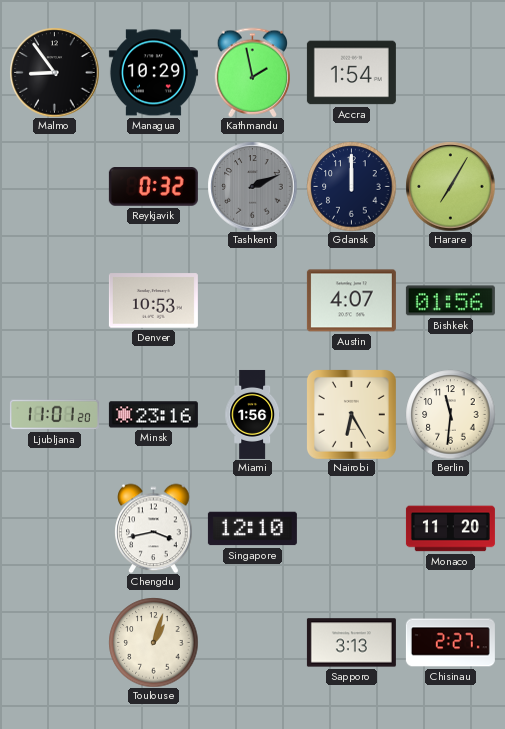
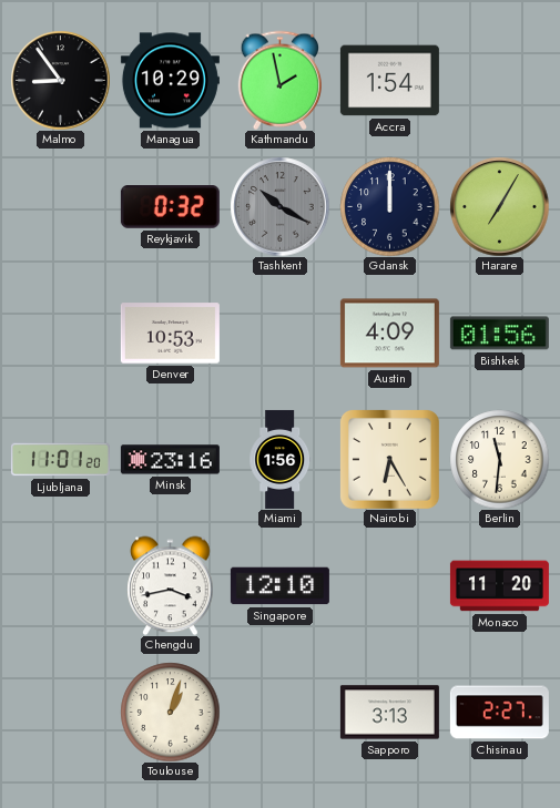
Tashkent: 2:11 -> 10:20
Austin: 4:07 -> 4:09
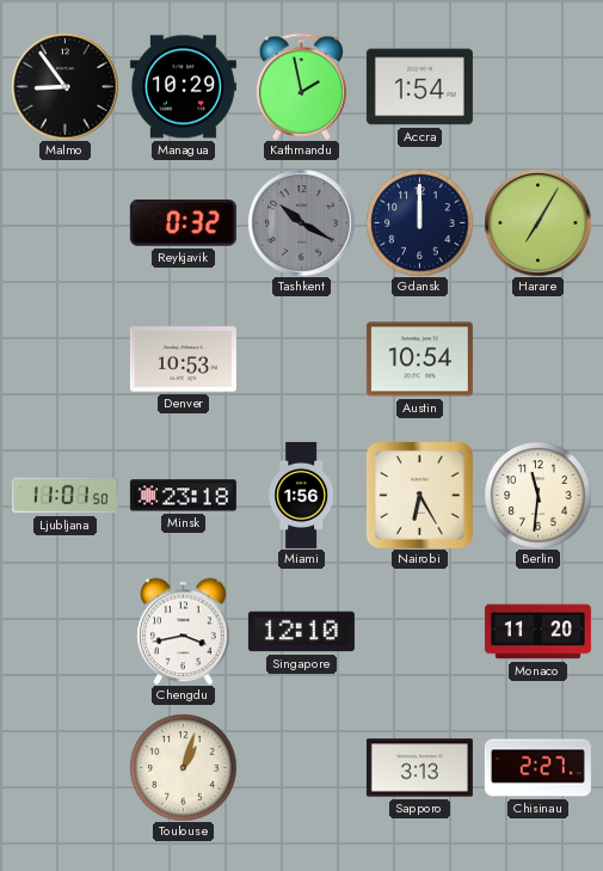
Austin: 4:09 -> 10:54
Bishkek: 01:56 -> none
Ljubljana: 11:01:20 -> 11:01:50
Minsk: 23:16 -> 23:18
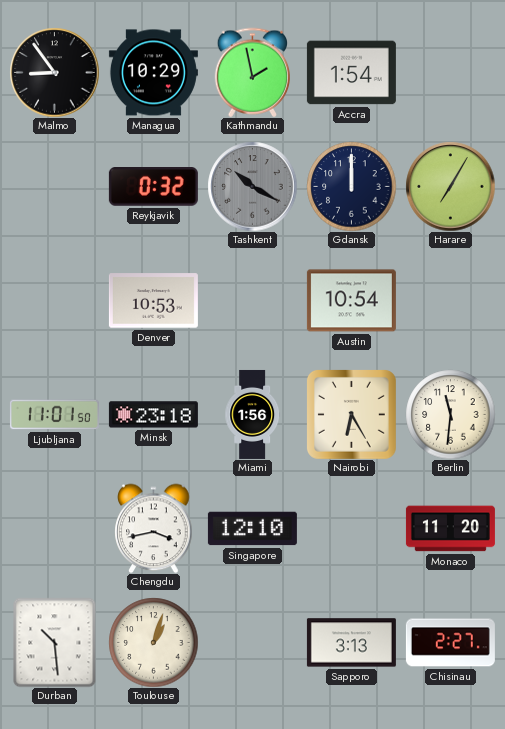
Durban: none -> 10:29
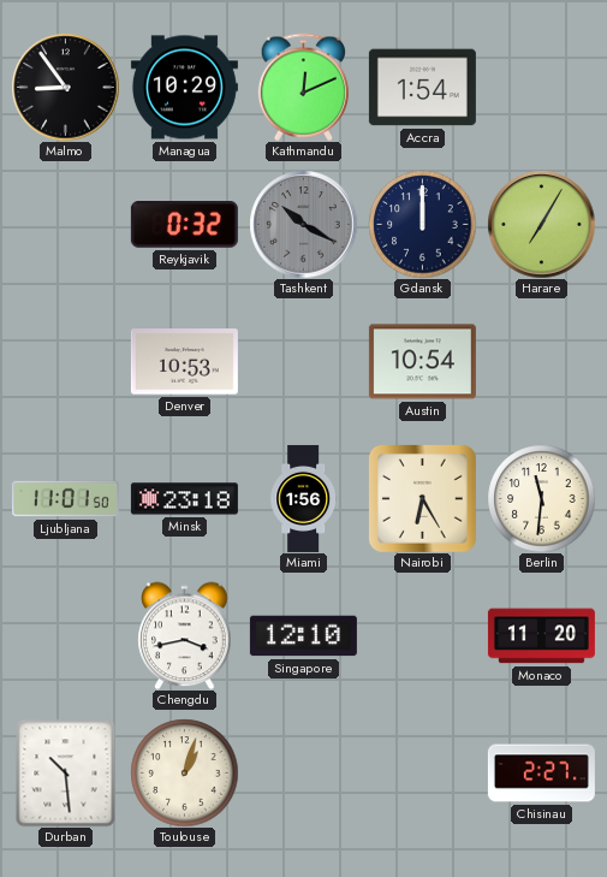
Kathmandu: 1:58 -> 12:11
Sapporo: 3:13 -> none
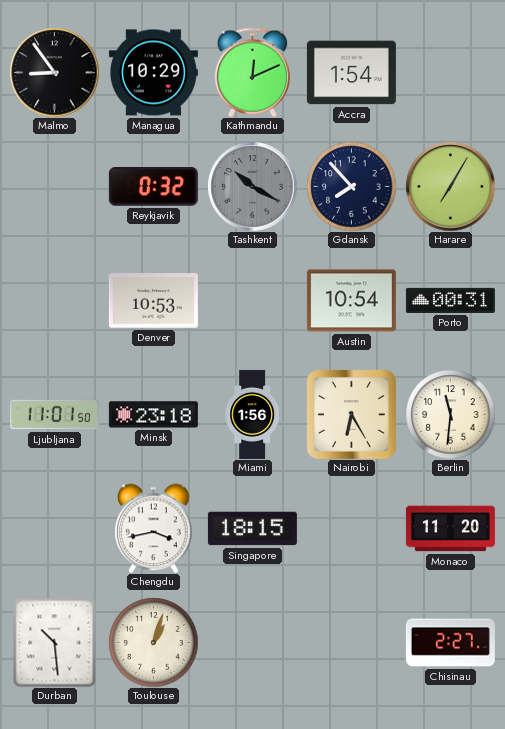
Gdansk: 12:00 -> 7:53
Porto: none -> 00:31
Singapore: 12:10 -> 18:15
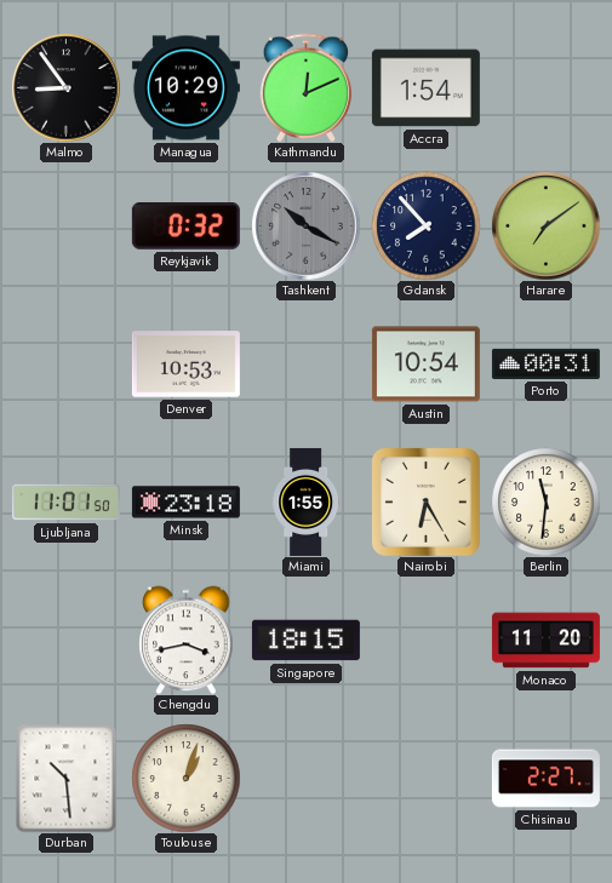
Harare: 7:05 -> 7:09
Miami: 1:56 -> 1:55
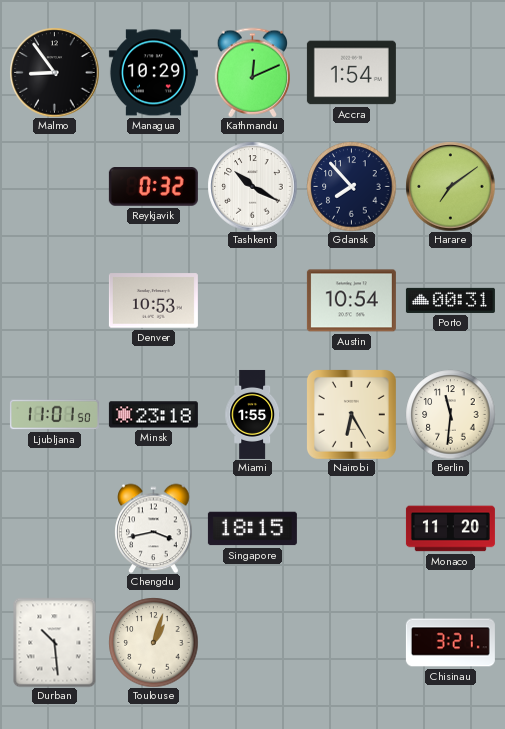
Tashkent dial: grey -> white
Chisinau: 2:27 -> 3:21
